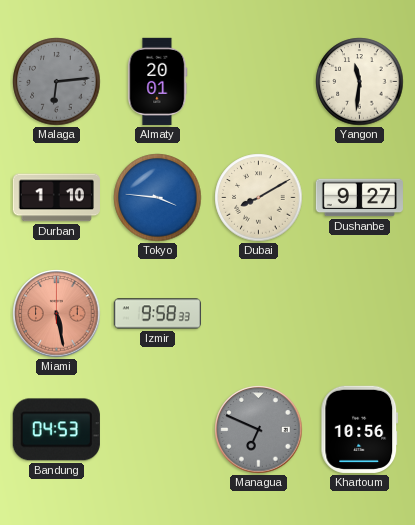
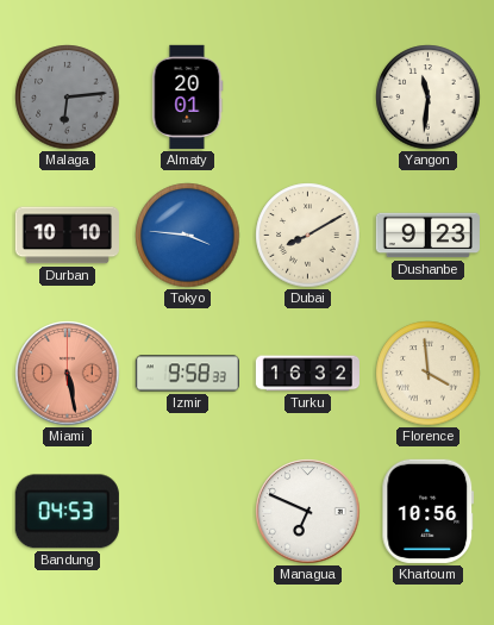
Durban: 1:10 -> 10:10
Dushanbe: 9:27 -> 9:23
Turku: none -> 16:32
Florence: none -> 3:59
Managua dial: grey -> white
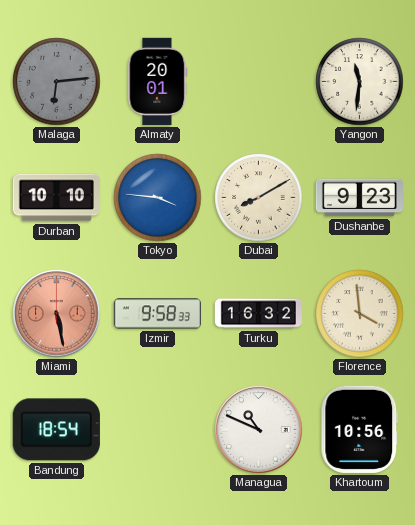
Bandung: 04:53 -> 18:54
Managua: 6:49 -> 10:49
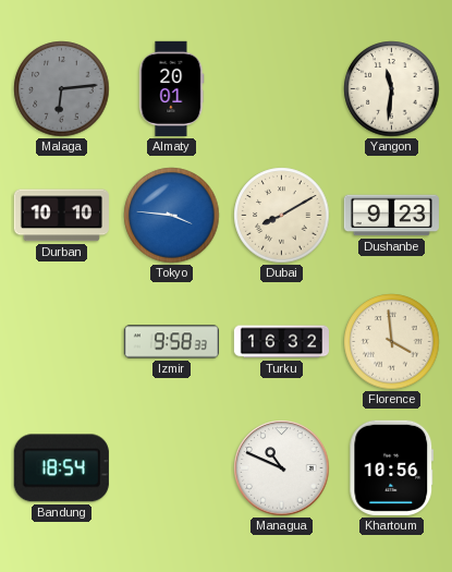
Miami: 5:28 -> none
